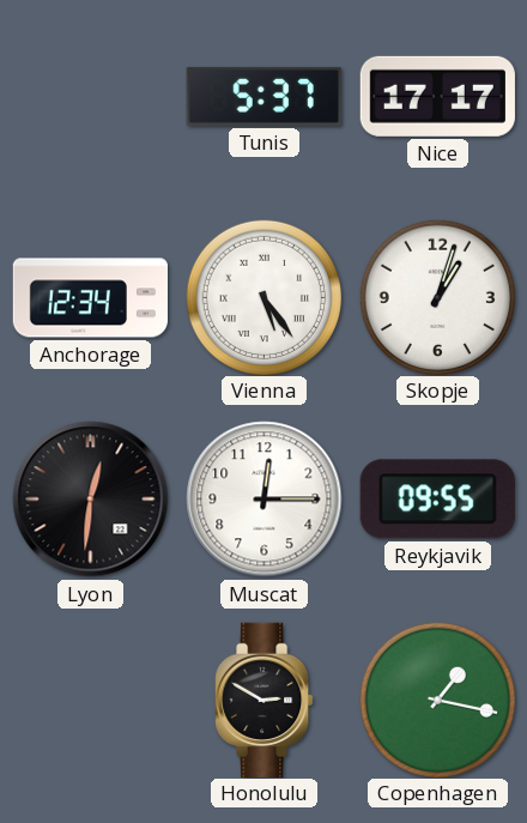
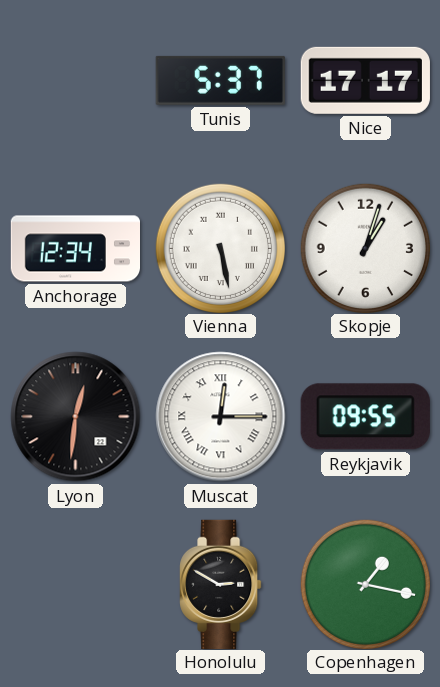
Vienna: 5:24 -> 5:28
Muscat numerals: Arabic -> Roman
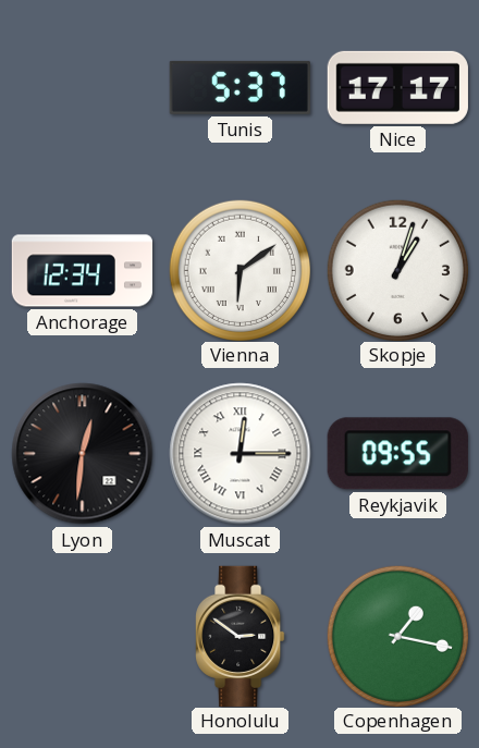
Vienna: 5:28 -> 6:09
Honolulu: 2:50 -> 2:51
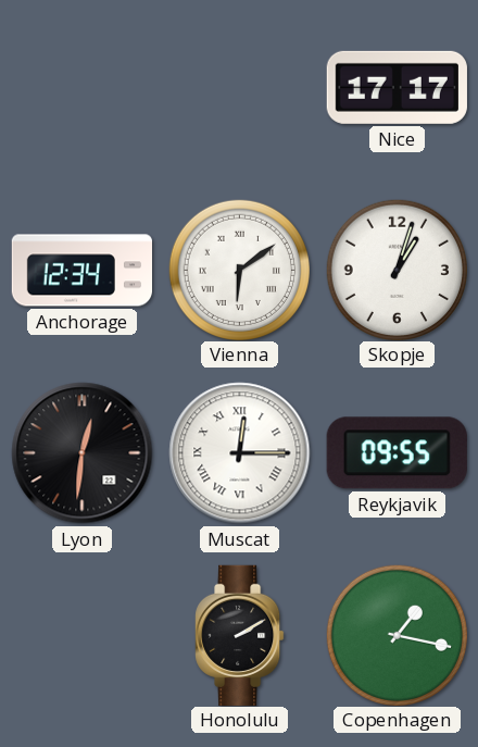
Tunis: 5:37 -> none
Honolulu: 2:51 -> 2:10
